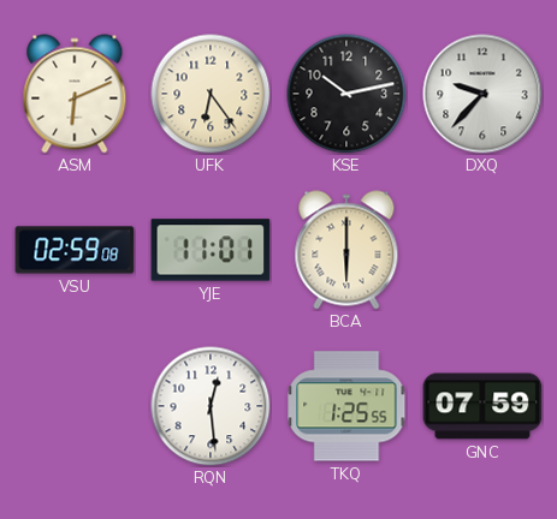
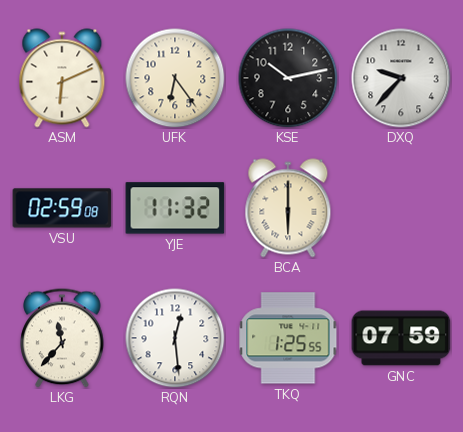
YJE: 11:01 -> 11:32
LKG: none -> 11:37
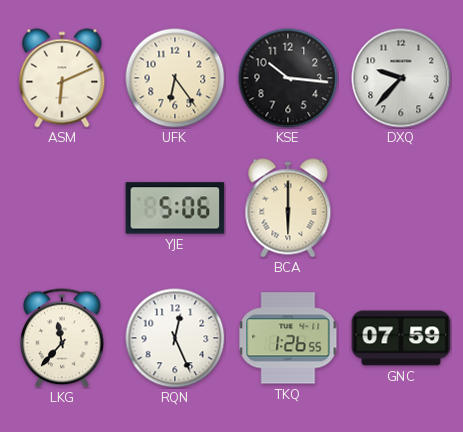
KSE: 10:13 -> 10:16
VSU: 02:59 -> none
YJE: 11:32 -> 5:06
RQN: 12:29 -> 12:26
TKQ: 1:25 -> 1:26
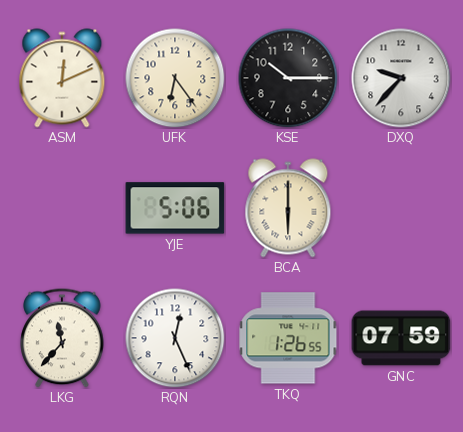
ASM: 6:11 -> 12:11
KSE: 10:16 -> 10:15
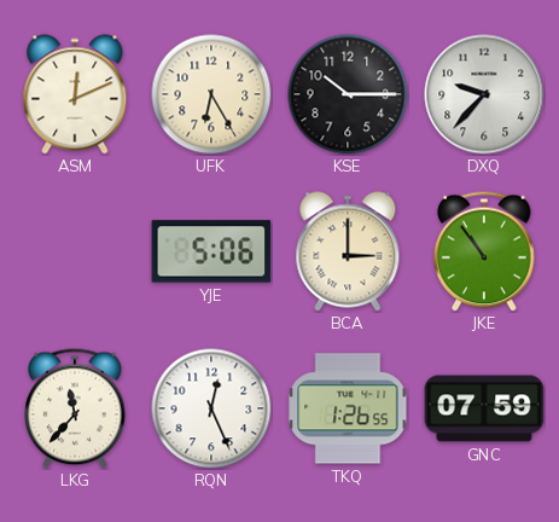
UFK: 6:24 -> 6:25
BCA: 6:00 -> 3:00
JKE: none -> 10:54
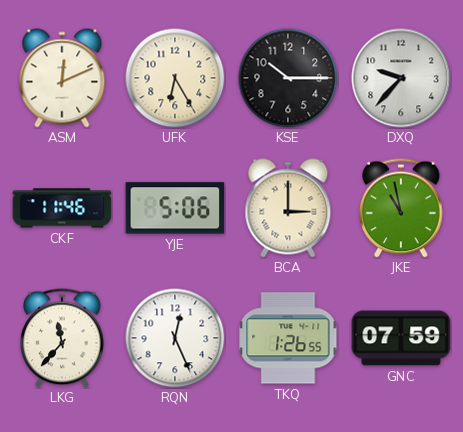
CKF: none -> 11:46
JKE: 10:54 -> 10:58
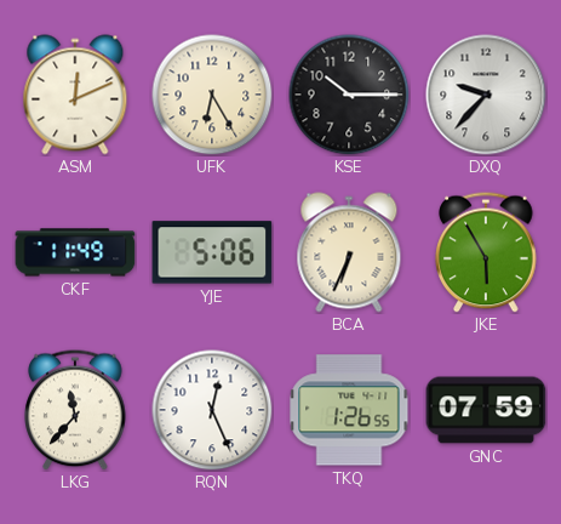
CKF: 11:46 -> 11:49
BCA: 3:00 -> 6:34
JKE: 10:58 -> 5:55
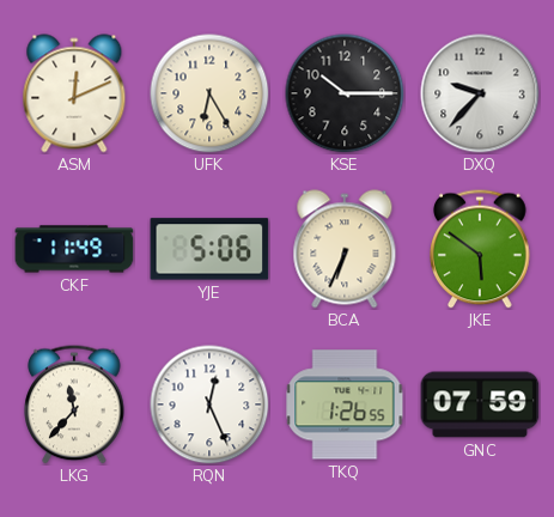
JKE: 5:55 -> 5:51
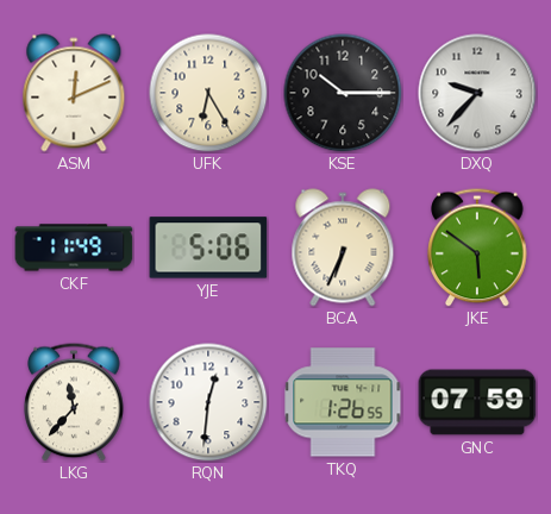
RQN: 12:26 -> 12:31
